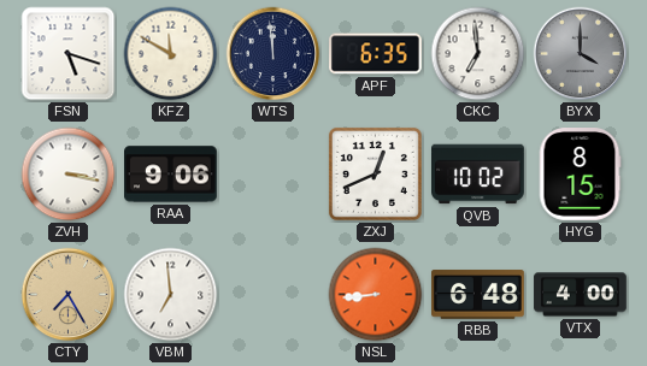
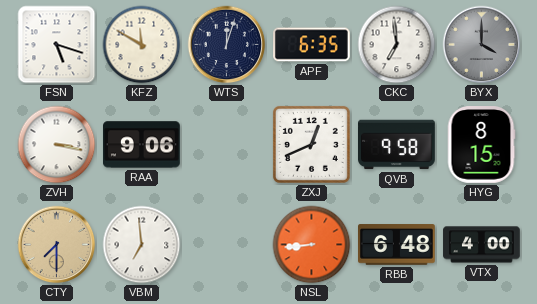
WTS: 11:59 -> 12:03
QVB: 10:02 -> 9:58
CTY: 7:25 -> 7:30
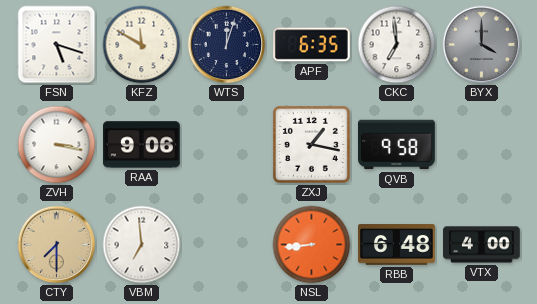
ZXJ: 12:41 -> 1:17
HYG: 8:15 -> none
